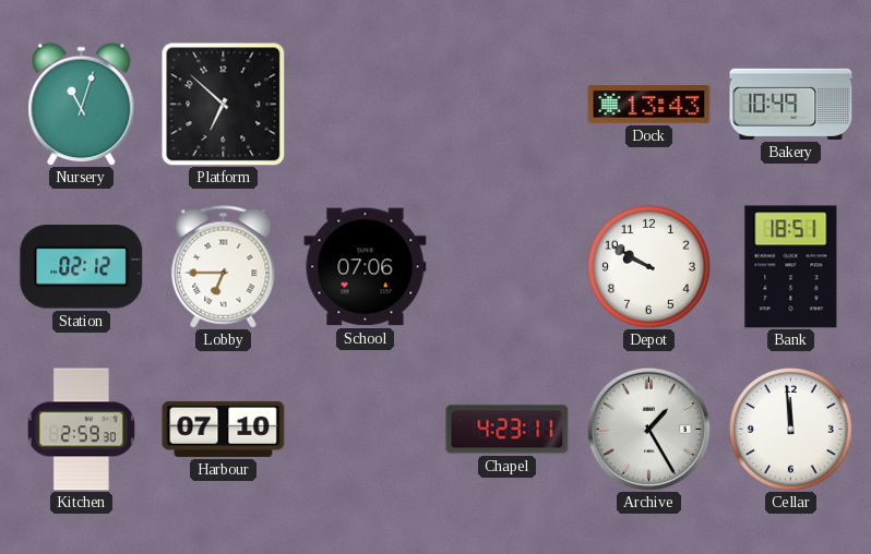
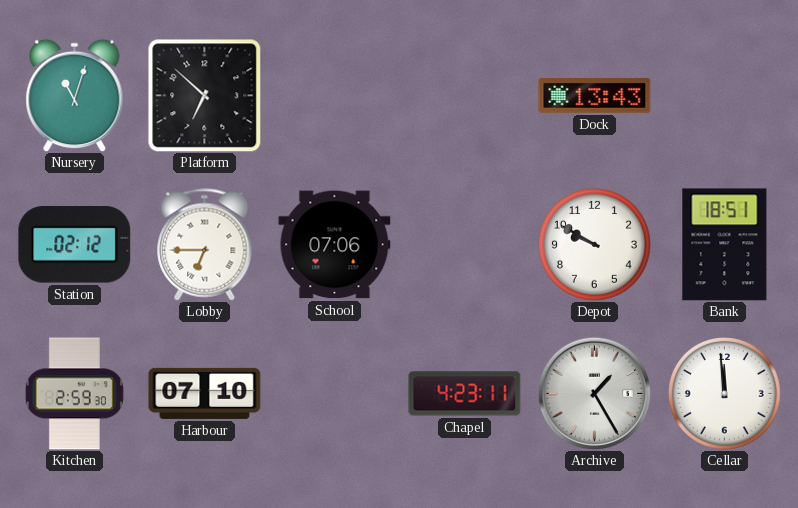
Bakery: 10:49 -> none
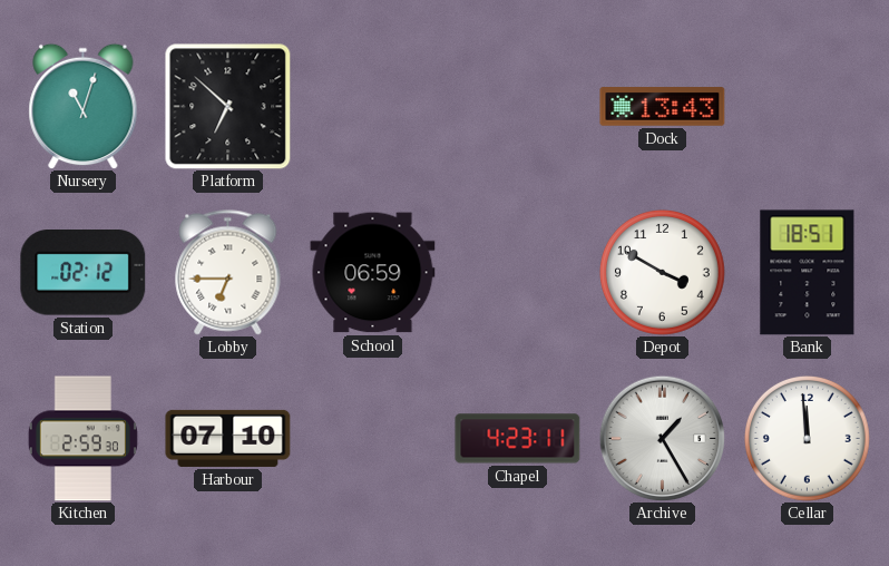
School: 07:06 -> 06:59
Depot: 9:50 -> 3:50
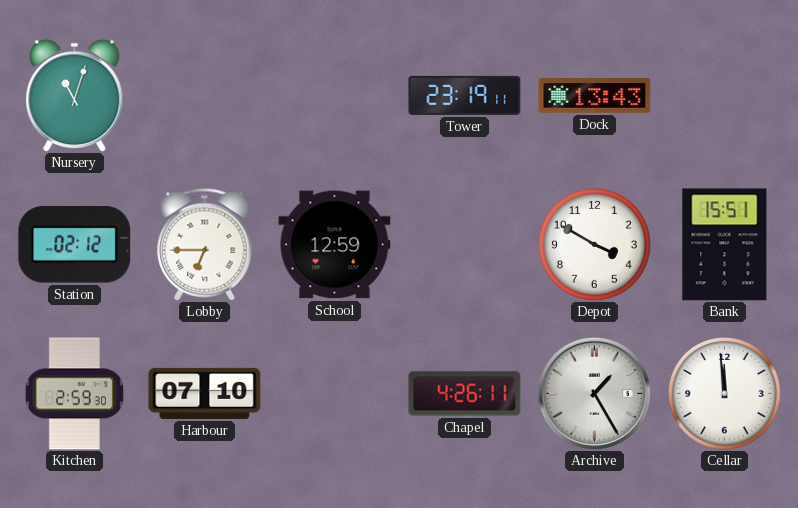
Platform: 6:52 -> none
Tower: none -> 23:19
School: 06:59 -> 12:59
Bank: 18:51 -> 15:51
Chapel: 4:23 -> 4:26
